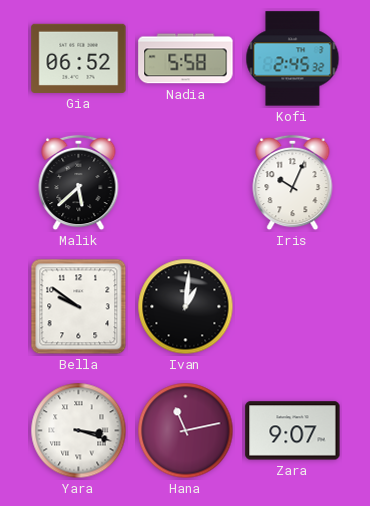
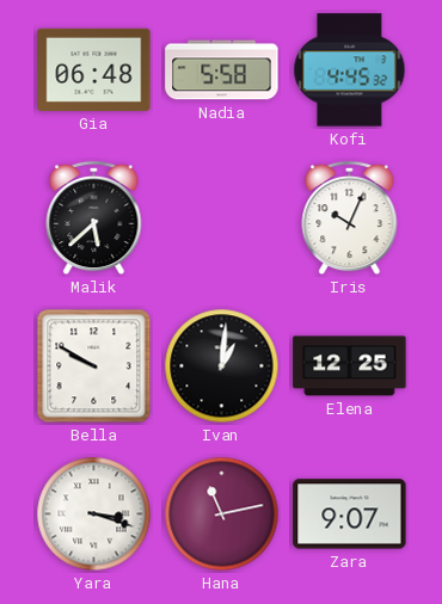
Gia: 06:52 -> 06:48
Kofi: 2:45 -> 4:45
Bella: 9:51 -> 9:50
Elena: none -> 12:25
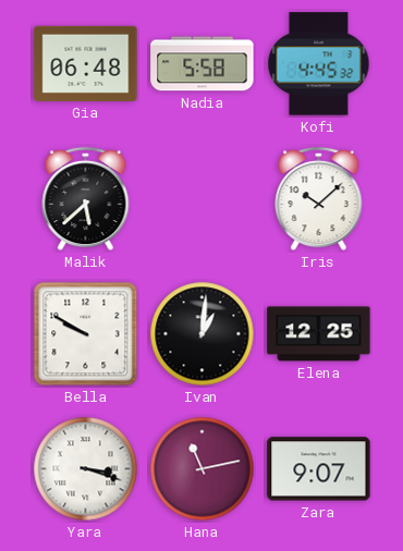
Iris: 10:04 -> 10:08
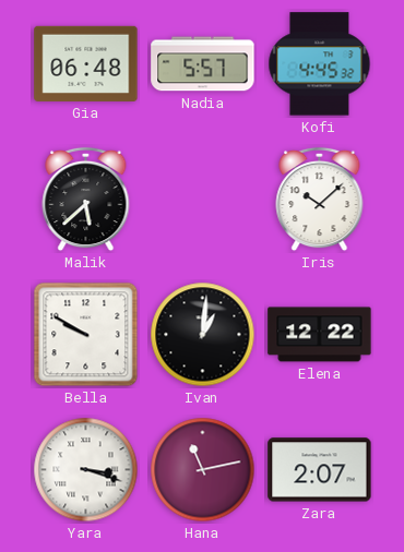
Nadia: 5:58 -> 5:57
Elena: 12:25 -> 12:22
Zara: 9:07 -> 2:07
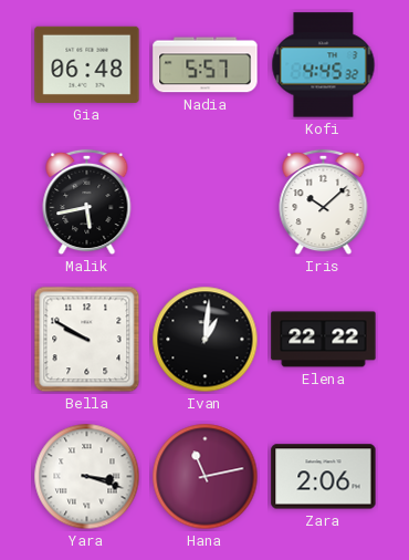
Malik: 5:38 -> 5:43
Elena: 12:22 -> 22:22
Zara: 2:07 -> 2:06
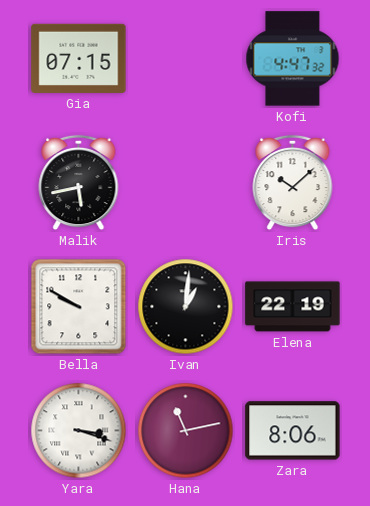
Gia: 06:48 -> 07:15
Nadia: 5:57 -> none
Kofi: 4:45 -> 4:47
Elena: 22:22 -> 22:19
Zara: 2:06 -> 8:06
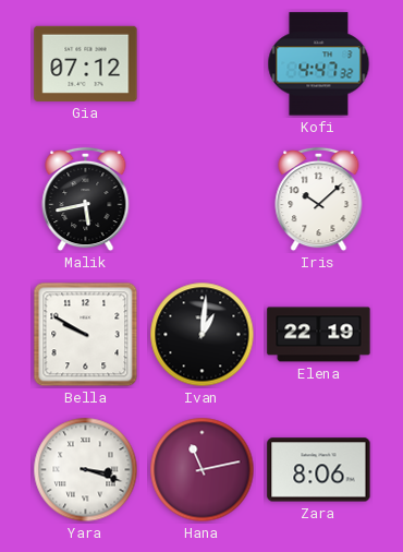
Gia: 07:15 -> 07:12
